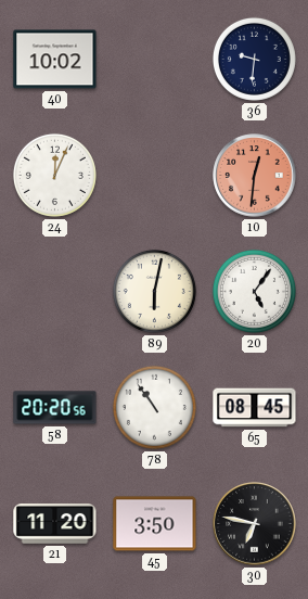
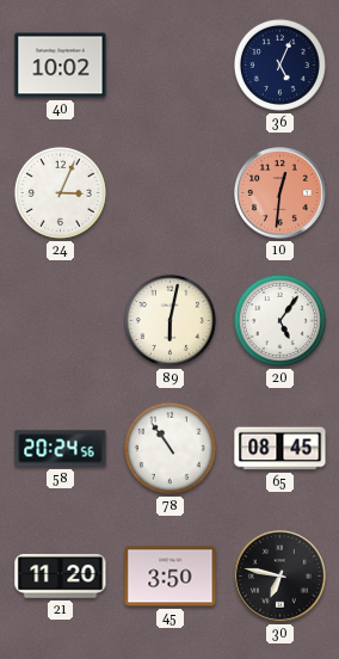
36: 9:31 -> 5:04
24: 12:04 -> 3:04
58: 20:20 -> 20:24
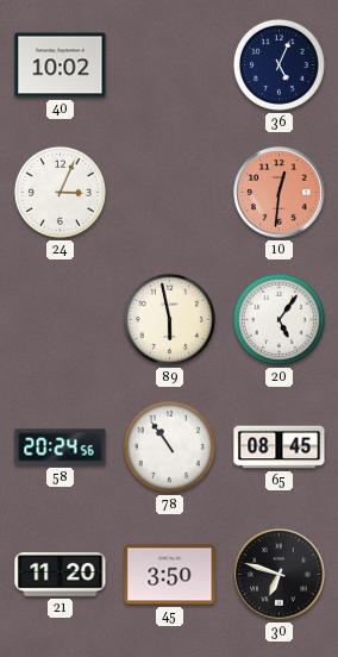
89: 6:02 -> 5:58
30: 6:47 -> 6:48
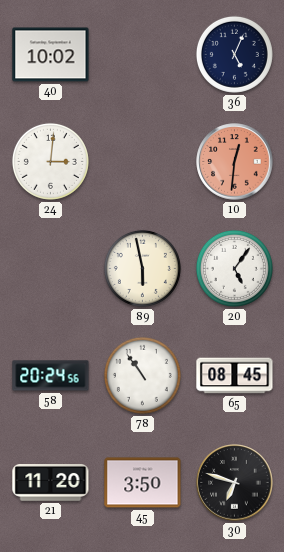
24: 3:04 -> 3:01
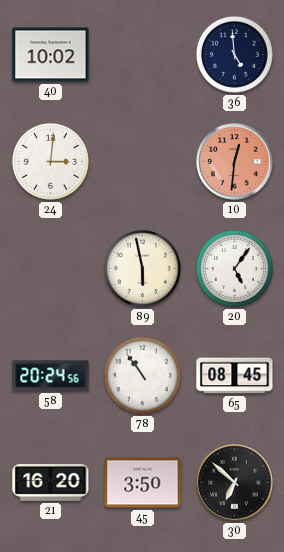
36: 5:04 -> 4:59
21: 11:20 -> 16:20
30: 6:48 -> 6:52
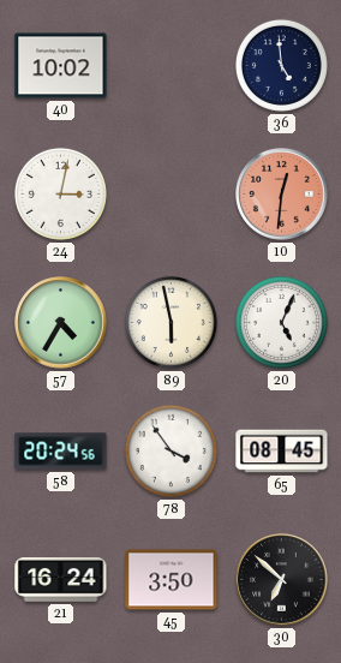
24: 3:01 -> 3:02
57: none -> 4:35
20: 5:06 -> 5:04
78: 10:54 -> 3:54
21: 16:20 -> 16:24
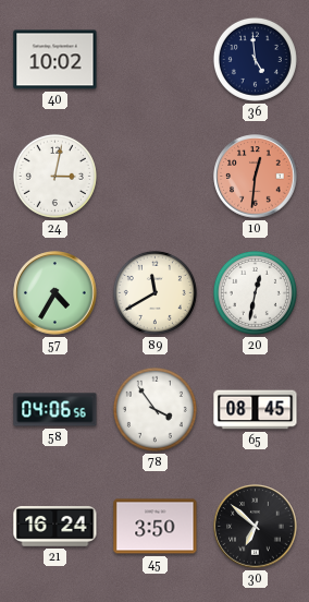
89: 5:58 -> 11:40
20: 5:04 -> 12:32
58: 20:24 -> 04:06
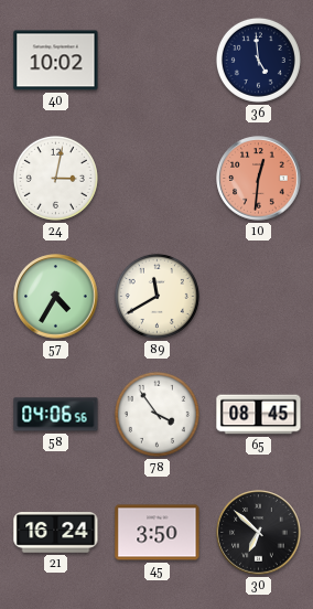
20: 12:32 -> none
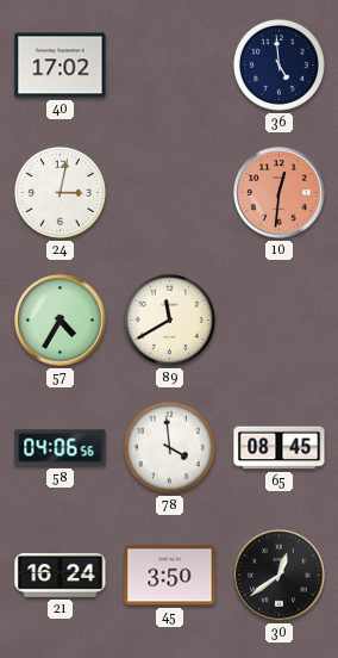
40: 10:02 -> 17:02
78: 3:54 -> 3:59
30: 6:52 -> 12:39
